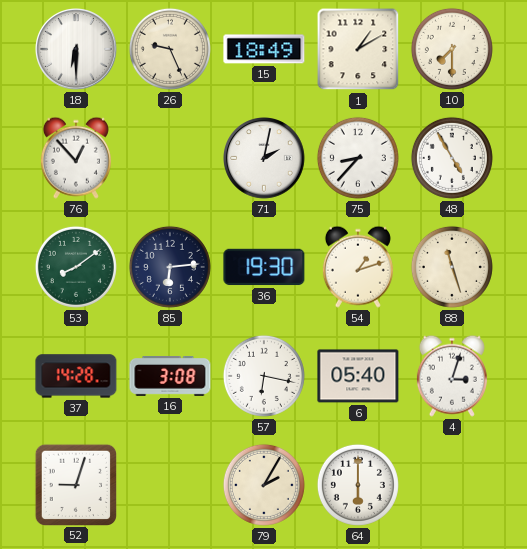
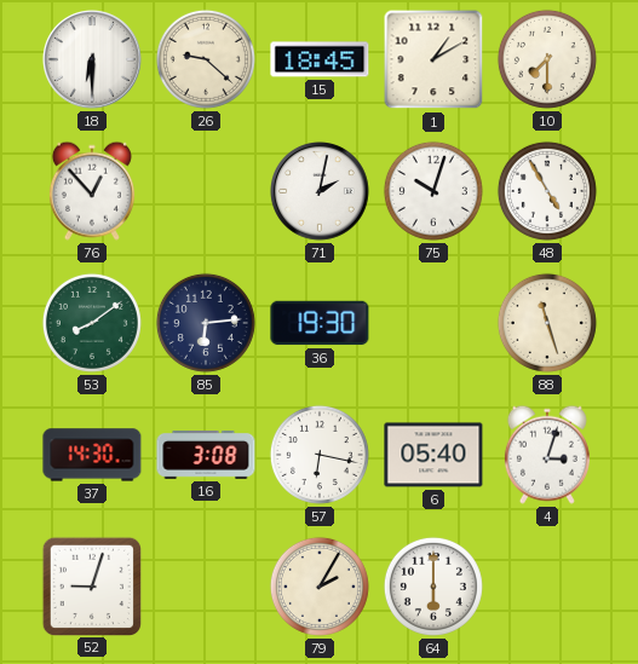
26: 9:26 -> 9:22
15: 18:49 -> 18:45
75: 8:37 -> 10:03
54: 1:12 -> none
37: 14:28 -> 14:30
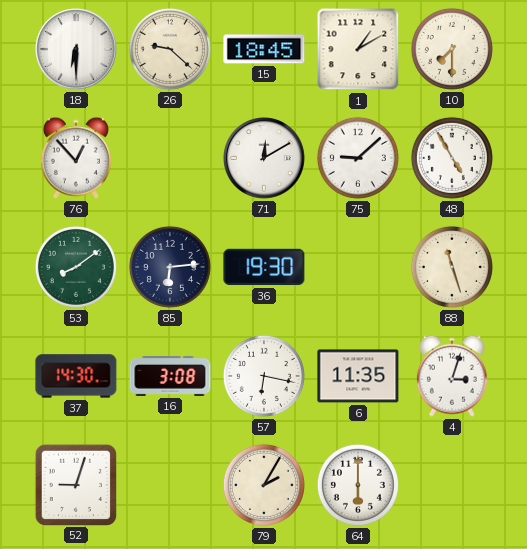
71: 2:02 -> 12:10
75: 10:03 -> 9:08
6: 05:40 -> 11:35
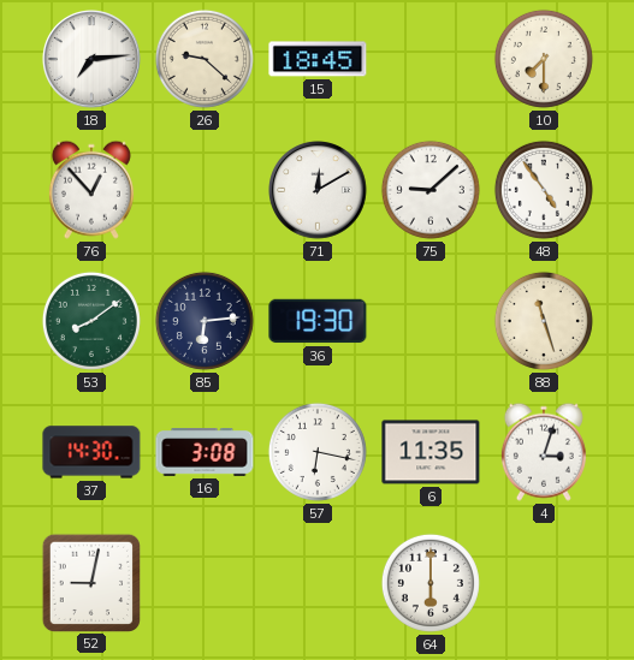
18: 6:30 -> 7:14
1: 1:10 -> none
48: 4:55 -> 4:54
52: 9:03 -> 9:02
79: 2:05 -> none
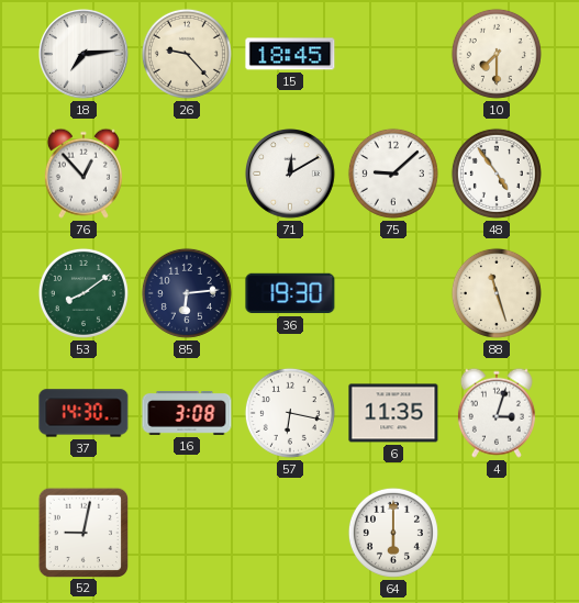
26: 9:22 -> 9:23
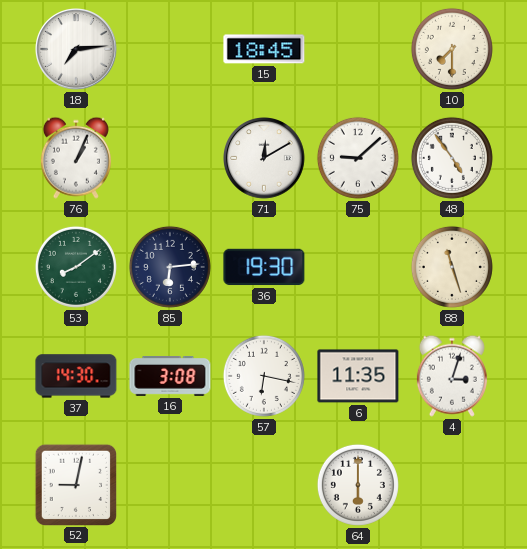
26: 9:23 -> none
76: 12:53 -> 1:04
